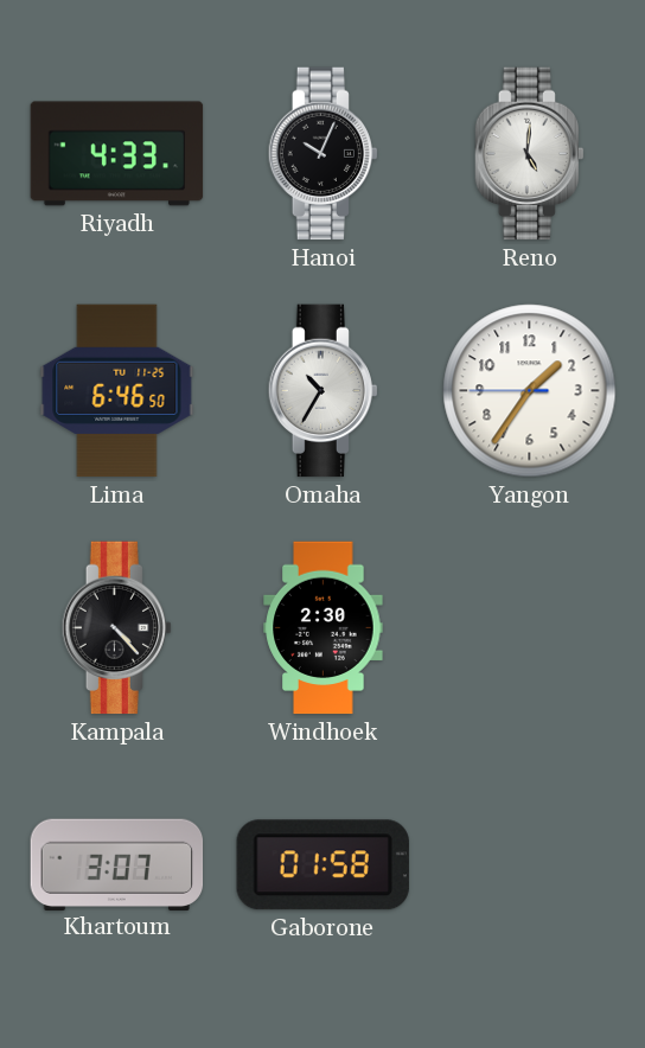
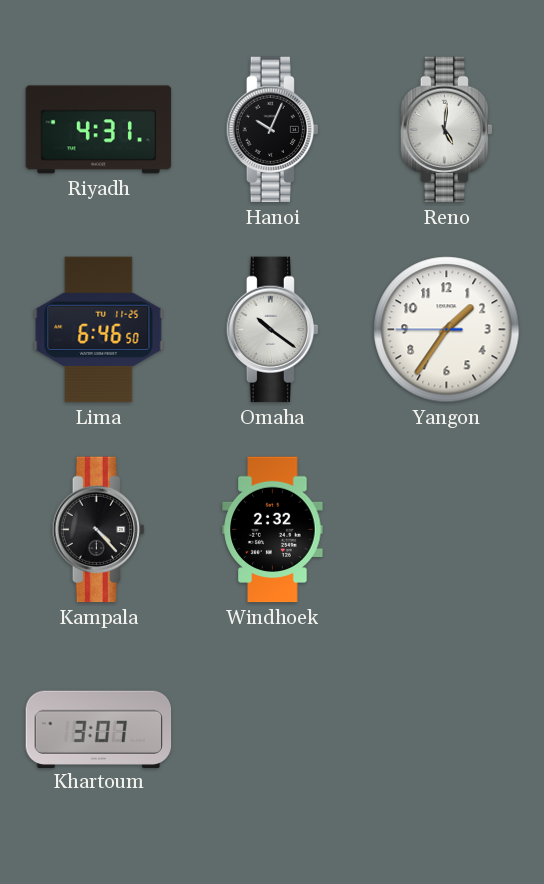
Riyadh: 4:33 -> 4:31
Omaha: 10:35 -> 10:21
Windhoek: 2:30 -> 2:32
Gaborone: 01:58 -> none
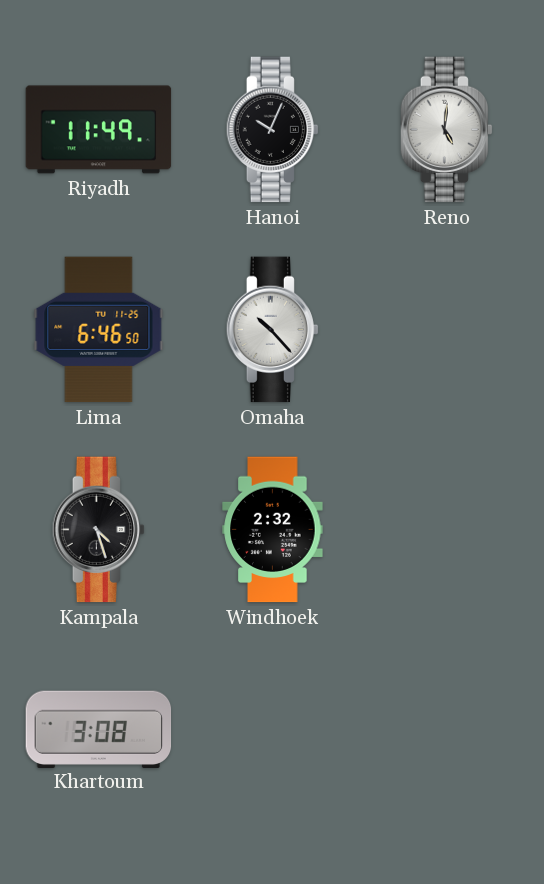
Riyadh: 4:31 -> 11:49
Omaha: 10:21 -> 10:23
Yangon: 1:35 -> none
Kampala: 4:23 -> 4:27
Khartoum: 3:07 -> 3:08
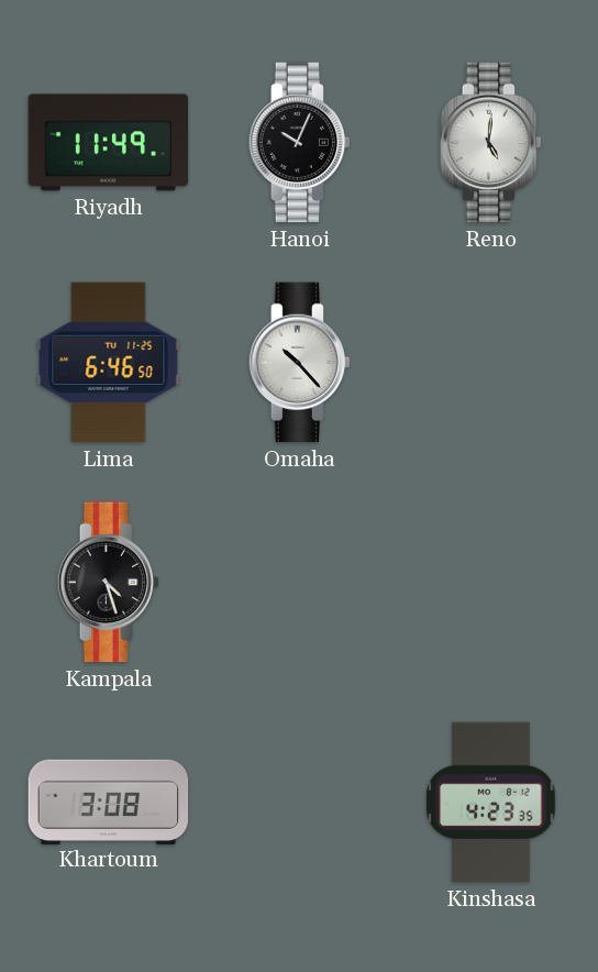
Windhoek: 2:32 -> none
Kinshasa: none -> 4:23
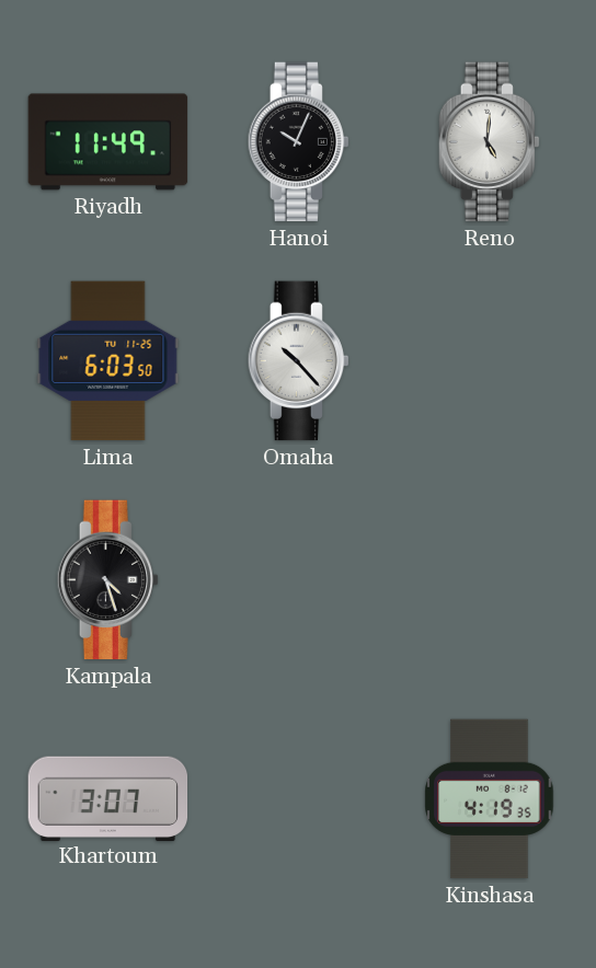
Lima: 6:46 -> 6:03
Khartoum: 3:08 -> 3:07
Kinshasa: 4:23 -> 4:19
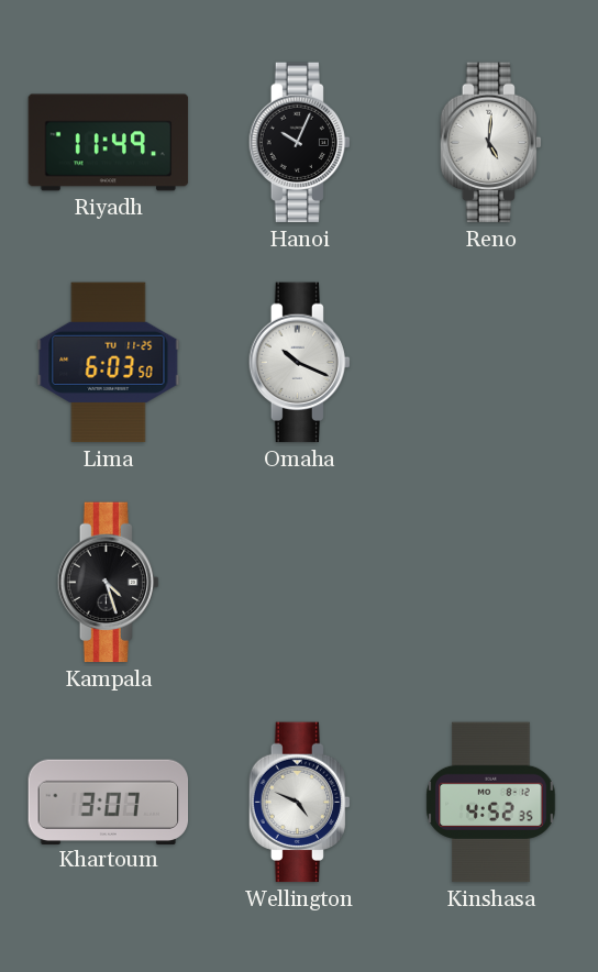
Omaha: 10:23 -> 10:19
Wellington: none -> 4:49
Kinshasa: 4:19 -> 4:52
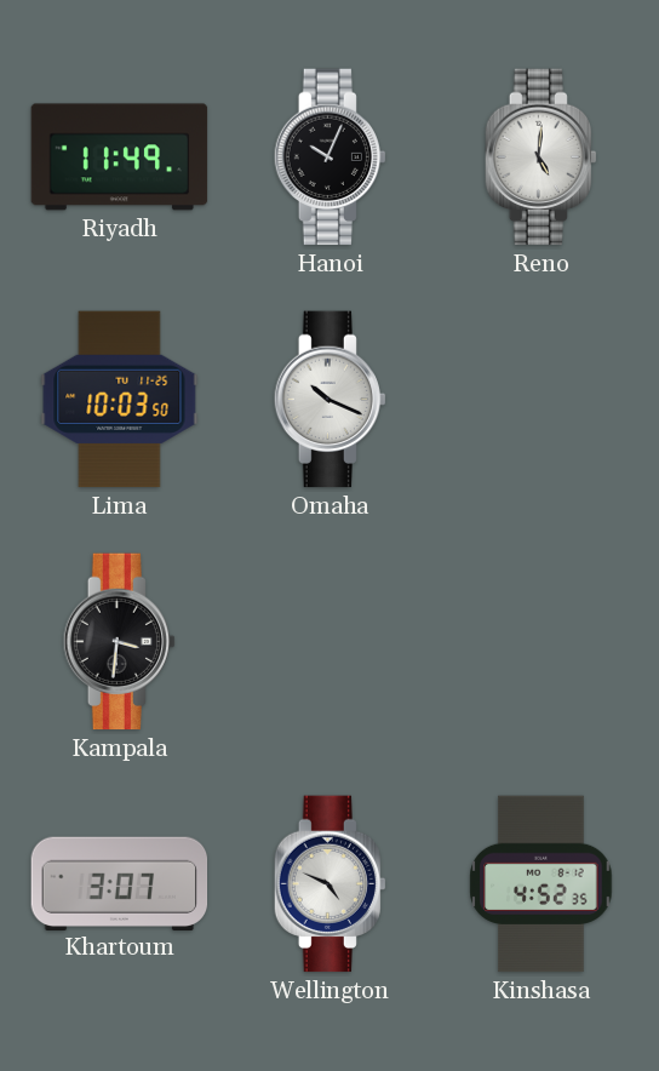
Lima: 6:03 -> 10:03
Kampala: 4:27 -> 3:31
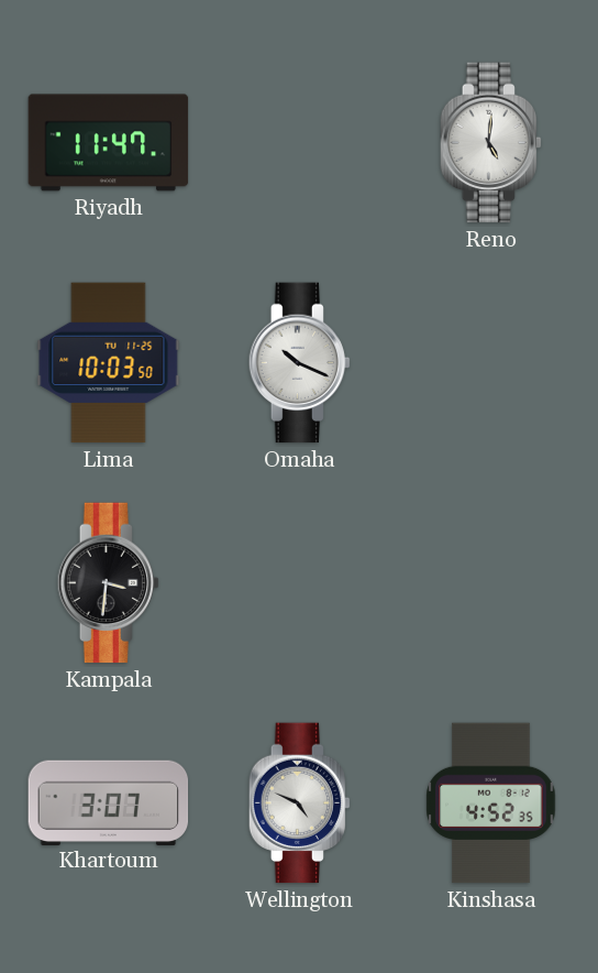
Riyadh: 11:49 -> 11:47
Hanoi: 10:04 -> none
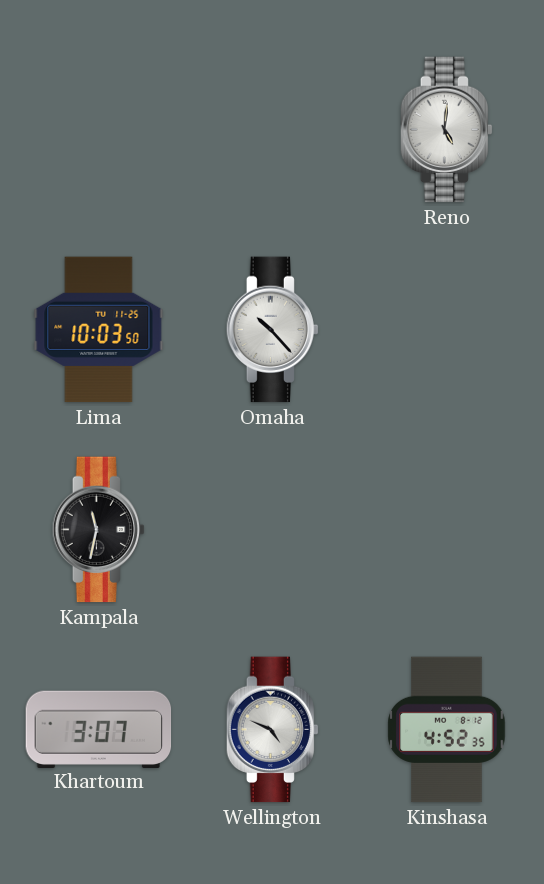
Riyadh: 11:47 -> none
Omaha: 10:19 -> 10:23
Kampala: 3:31 -> 11:32
